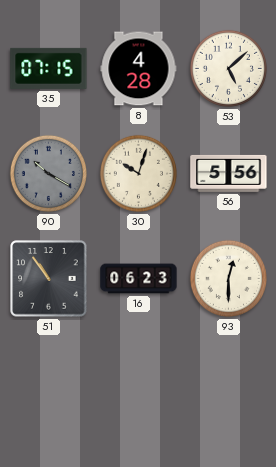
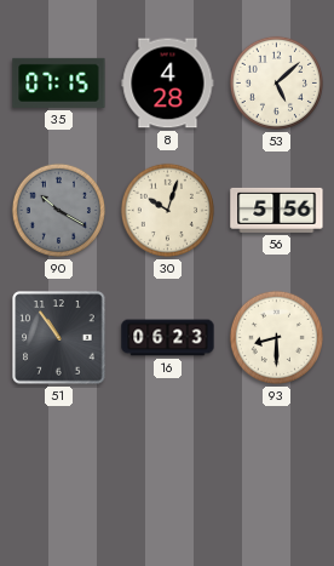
93: 12:30 -> 8:30
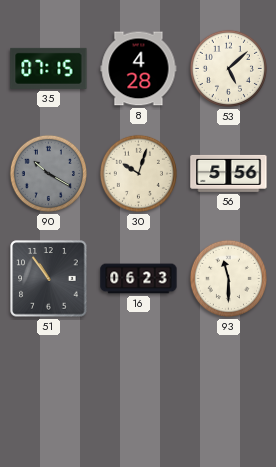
93: 8:30 -> 11:30
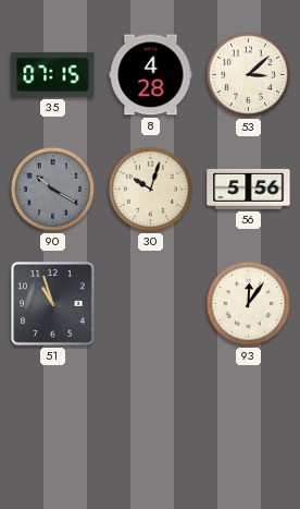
53: 5:08 -> 3:08
51: 10:54 -> 10:57
16: 06:23 -> none
93: 11:30 -> 12:06
